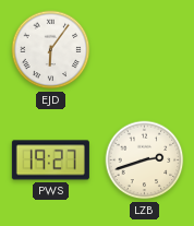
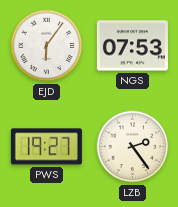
NGS: none -> 07:53
LZB: 2:42 -> 2:24
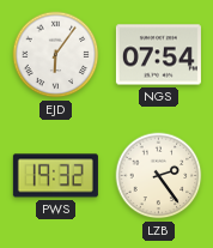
NGS: 07:53 -> 07:54
PWS: 19:27 -> 19:32
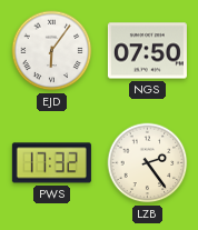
NGS: 07:54 -> 07:50
PWS: 19:32 -> 17:32
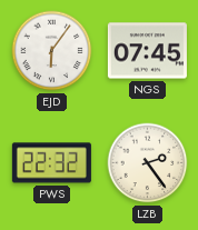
NGS: 07:50 -> 07:45
PWS: 17:32 -> 22:32
